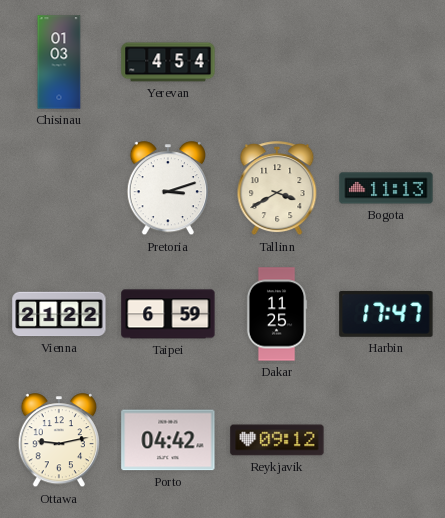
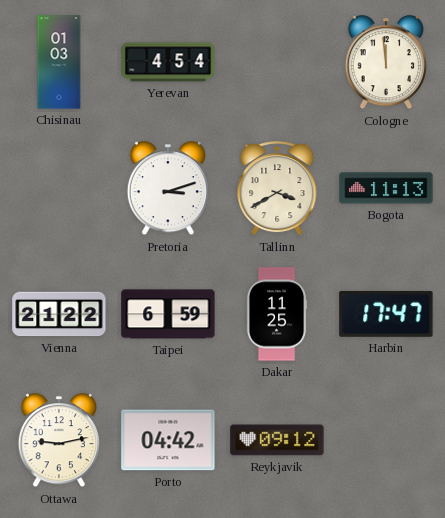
Cologne: none -> 11:59
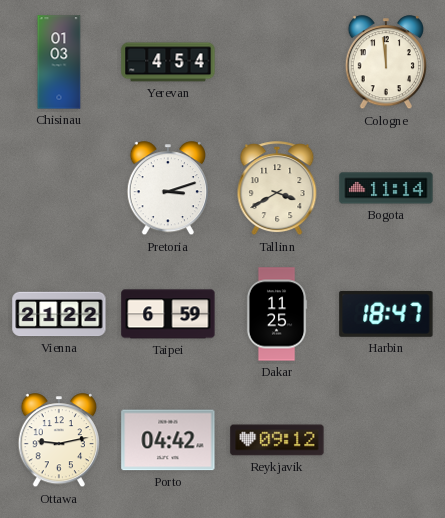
Bogota: 11:13 -> 11:14
Harbin: 17:47 -> 18:47
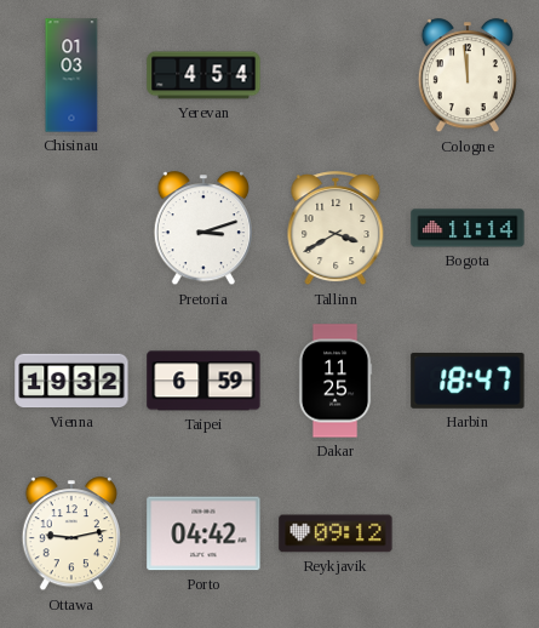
Vienna: 21:22 -> 19:32
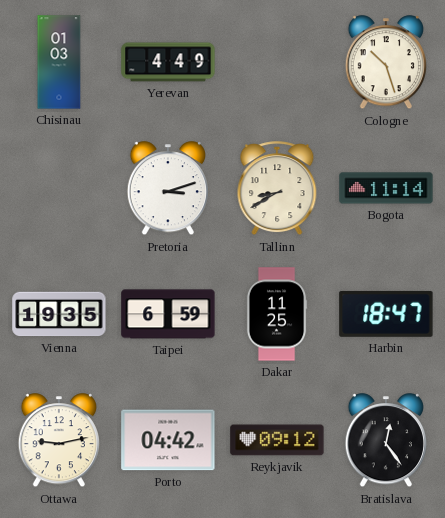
Yerevan: 4:54 -> 4:49
Cologne: 11:59 -> 10:27
Tallinn: 3:40 -> 8:40
Vienna: 19:32 -> 19:35
Bratislava: none -> 12:24
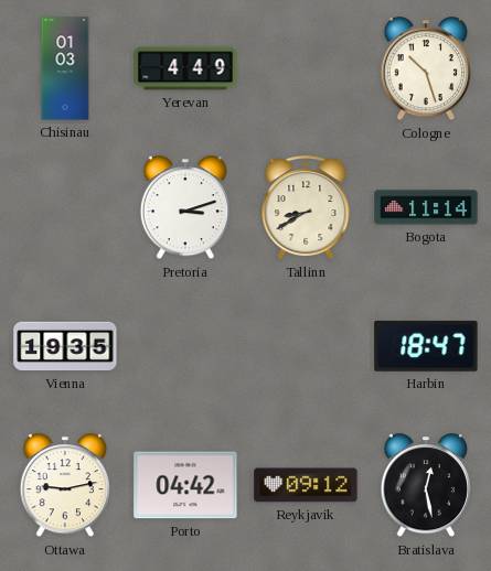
Taipei: 6:59 -> none
Dakar: 11:25 -> none
Bratislava: 12:24 -> 12:28
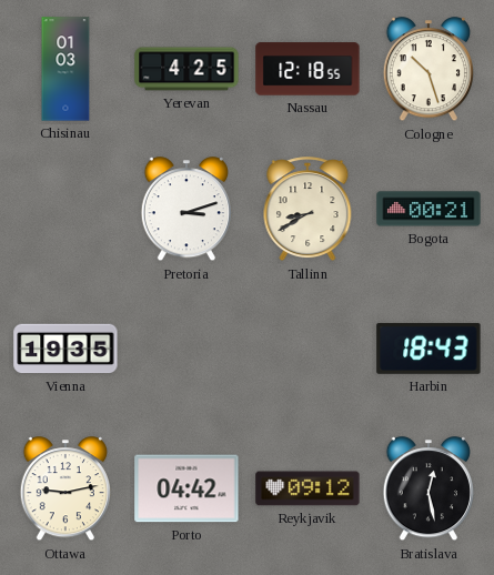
Yerevan: 4:49 -> 4:25
Nassau: none -> 12:18
Bogota: 11:14 -> 00:21
Harbin: 18:47 -> 18:43
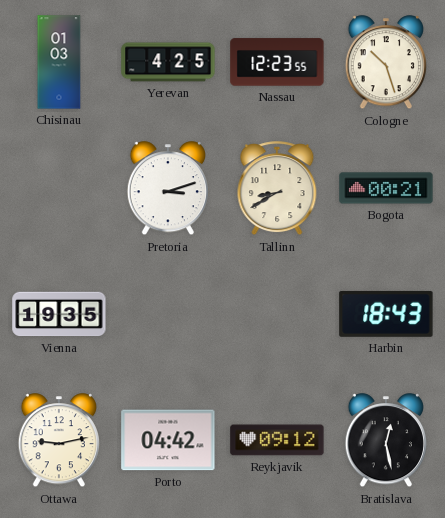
Nassau: 12:18 -> 12:23
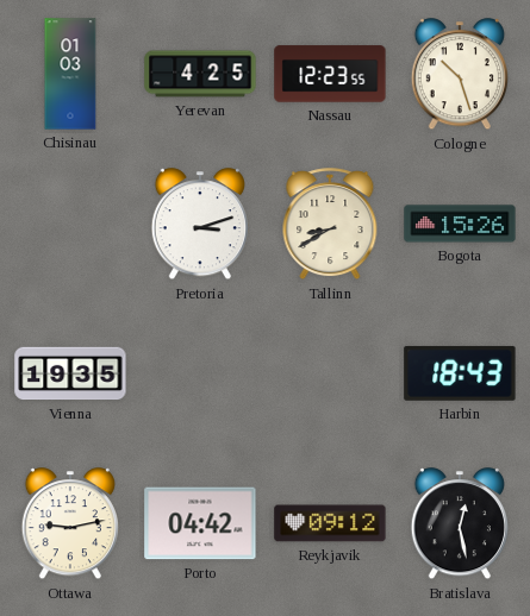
Bogota: 00:21 -> 15:26
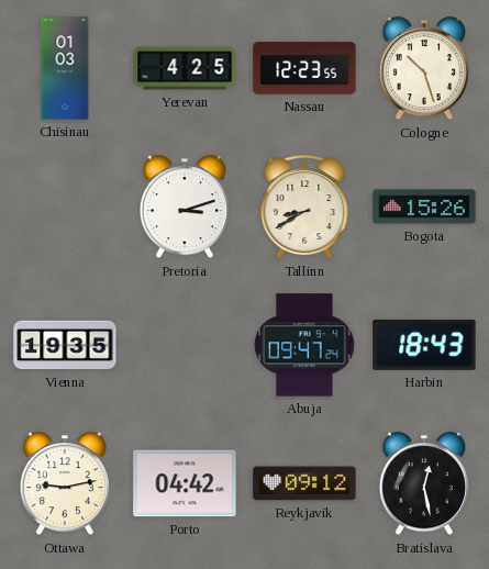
Abuja: none -> 09:47
